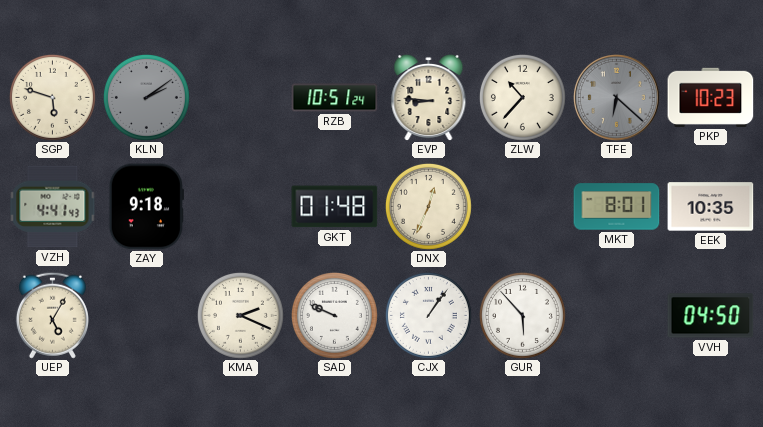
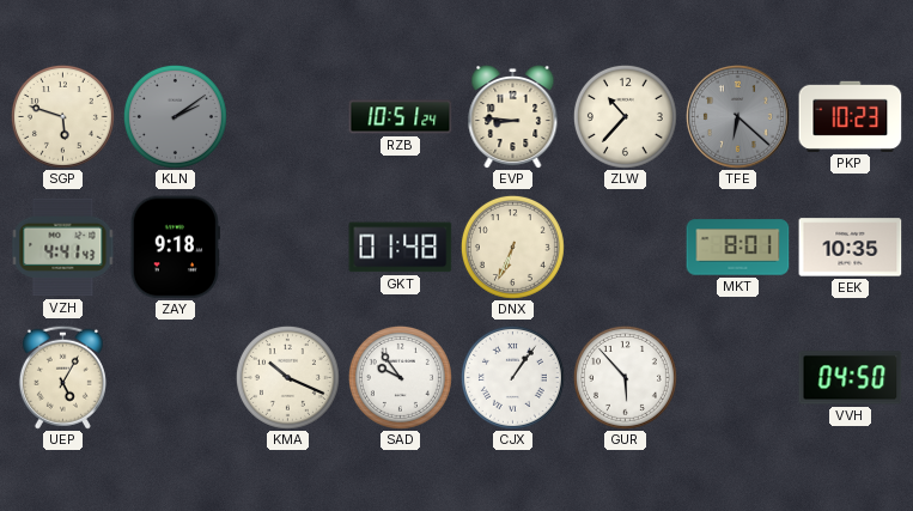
DNX: 12:34 -> 6:34
KMA: 2:19 -> 10:19
SAD: 9:49 -> 9:54
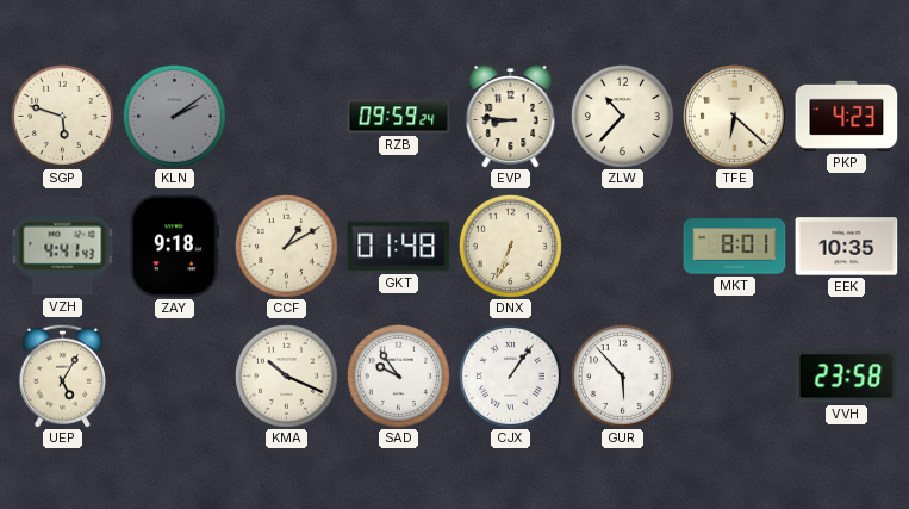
RZB: 10:51 -> 09:59
TFE dial: grey -> cream
PKP: 10:23 -> 4:23
CCF: none -> 1:10
VVH: 04:50 -> 23:58
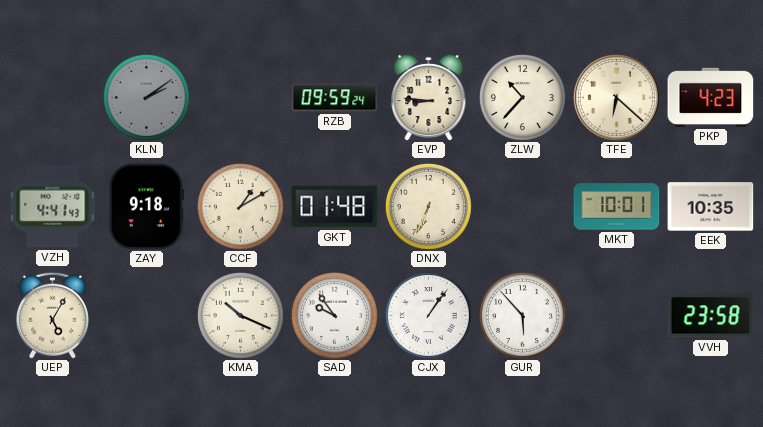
SGP: 5:48 -> none
MKT: 8:01 -> 10:01
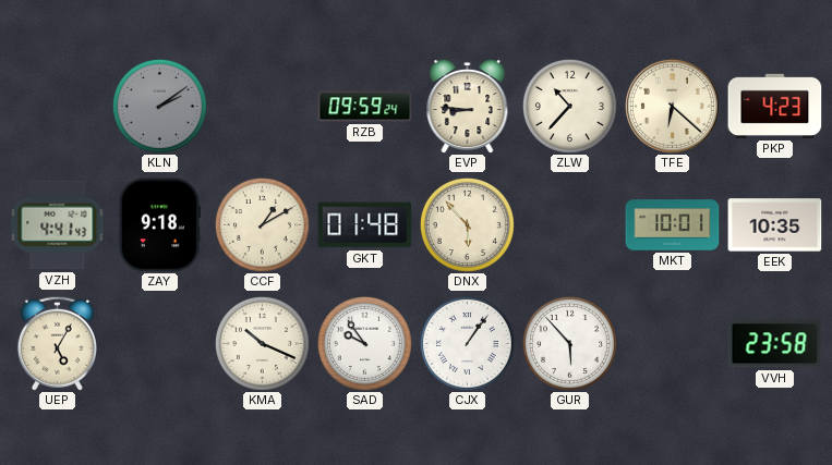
DNX: 6:34 -> 5:53
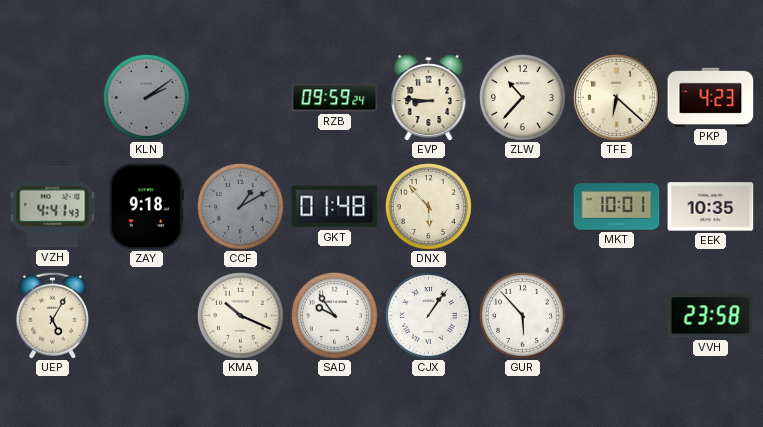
CCF dial: cream -> grey
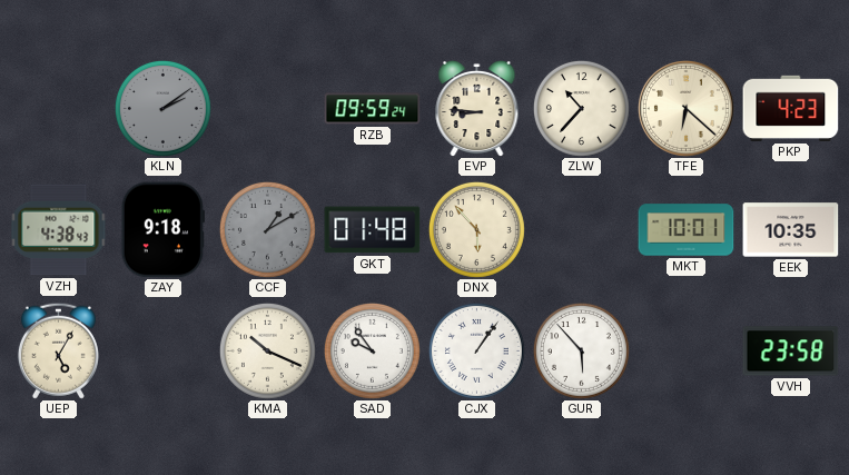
VZH: 4:41 -> 4:38
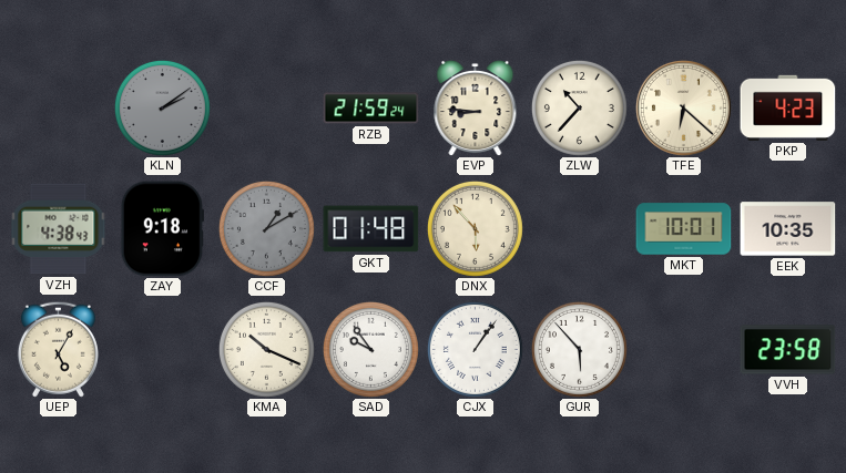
RZB: 09:59 -> 21:59
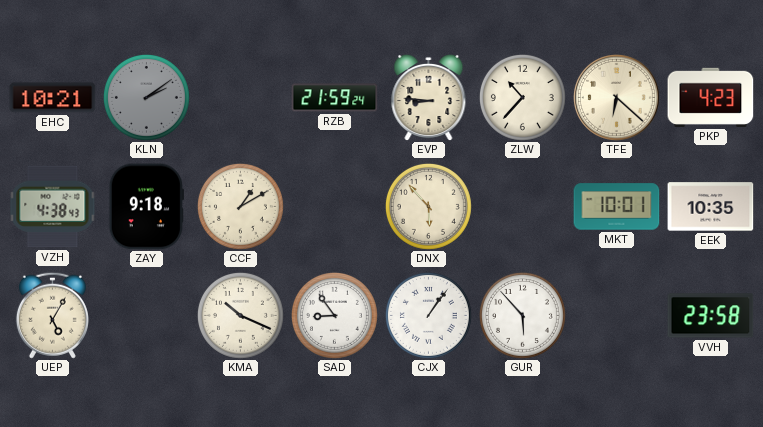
EHC: none -> 10:21
CCF dial: grey -> cream
GKT: 01:48 -> none
SAD: 9:54 -> 8:54
